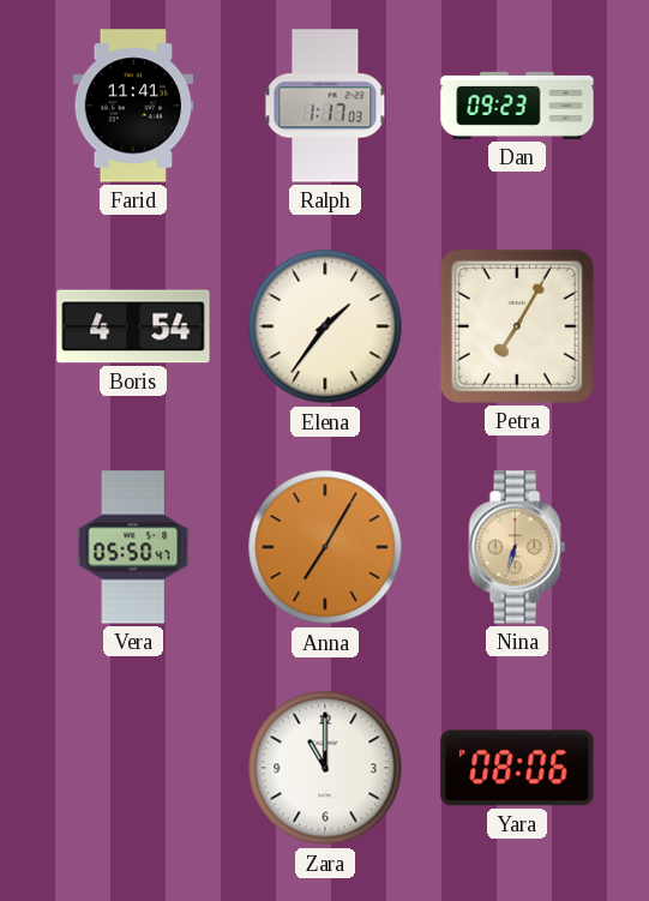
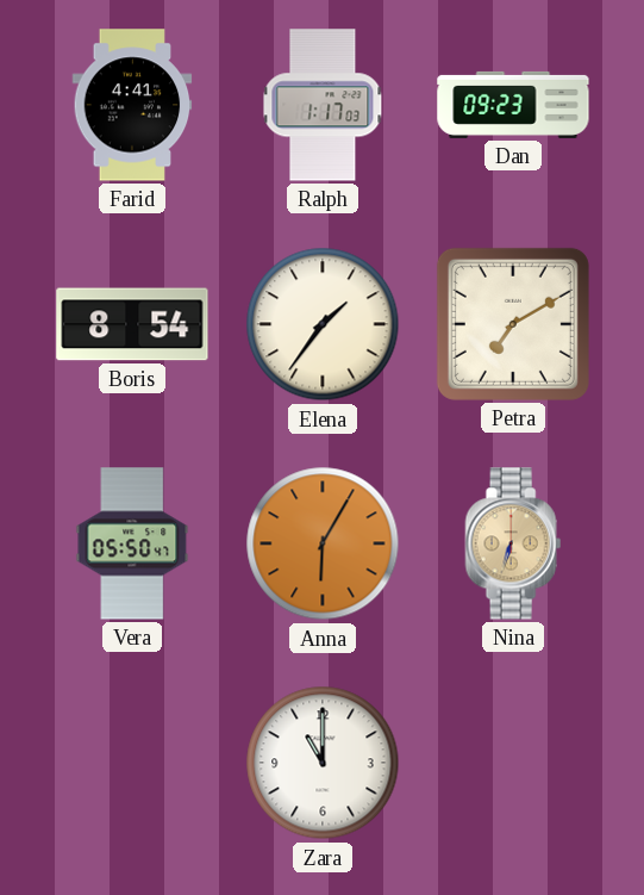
Farid: 11:41 -> 4:41
Boris: 4:54 -> 8:54
Petra: 7:05 -> 7:10
Anna: 7:05 -> 6:05
Yara: 08:06 -> none
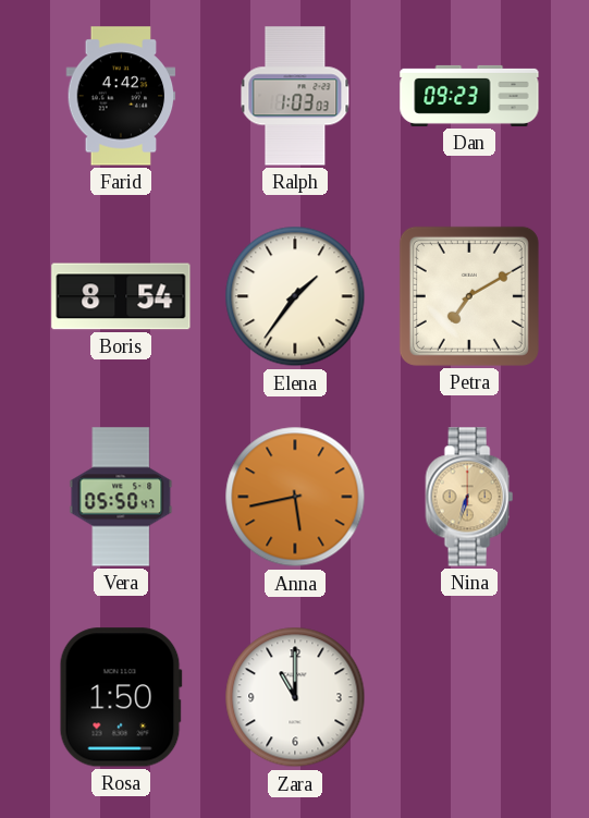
Farid: 4:41 -> 4:42
Ralph: 1:17 -> 1:03
Anna: 6:05 -> 5:43
Rosa: none -> 1:50
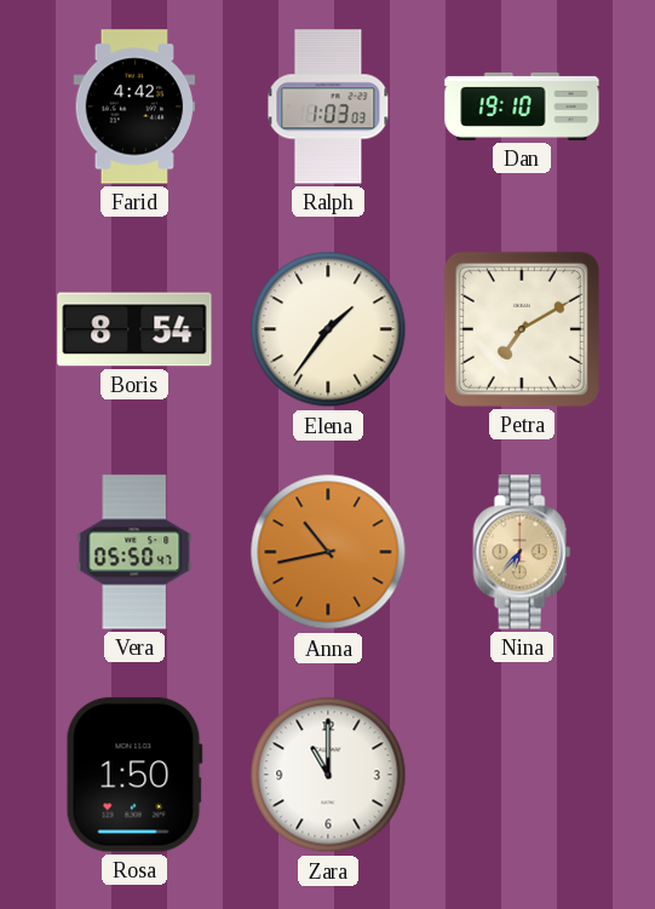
Dan: 09:23 -> 19:10
Anna: 5:43 -> 10:43
Nina: 6:33 -> 6:37
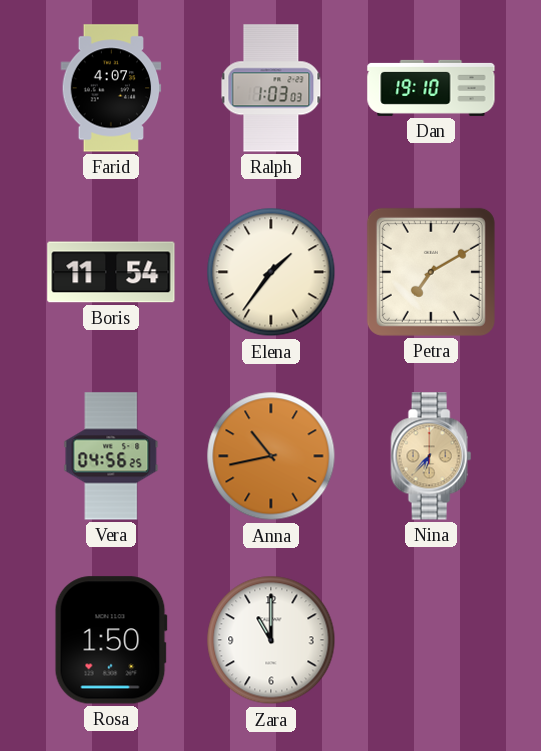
Farid: 4:42 -> 4:07
Boris: 8:54 -> 11:54
Vera: 05:50 -> 04:56
